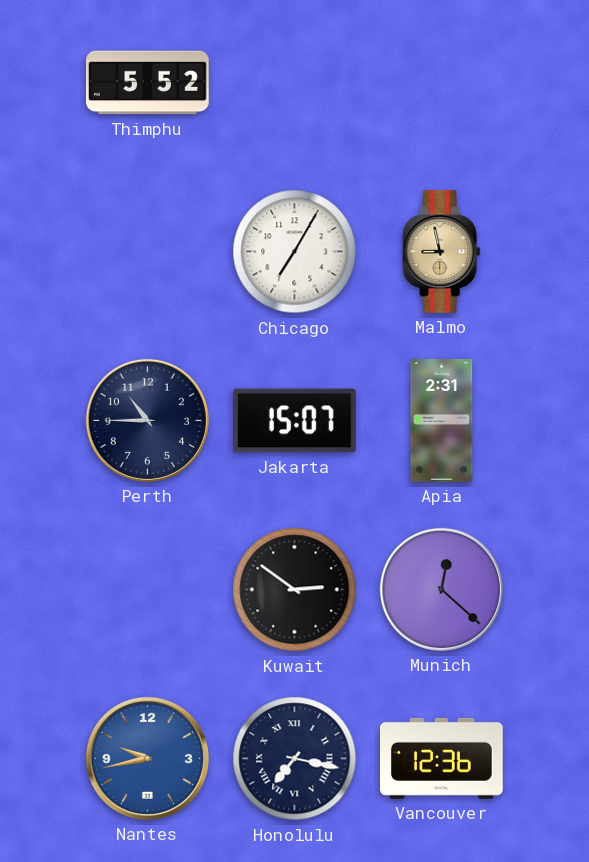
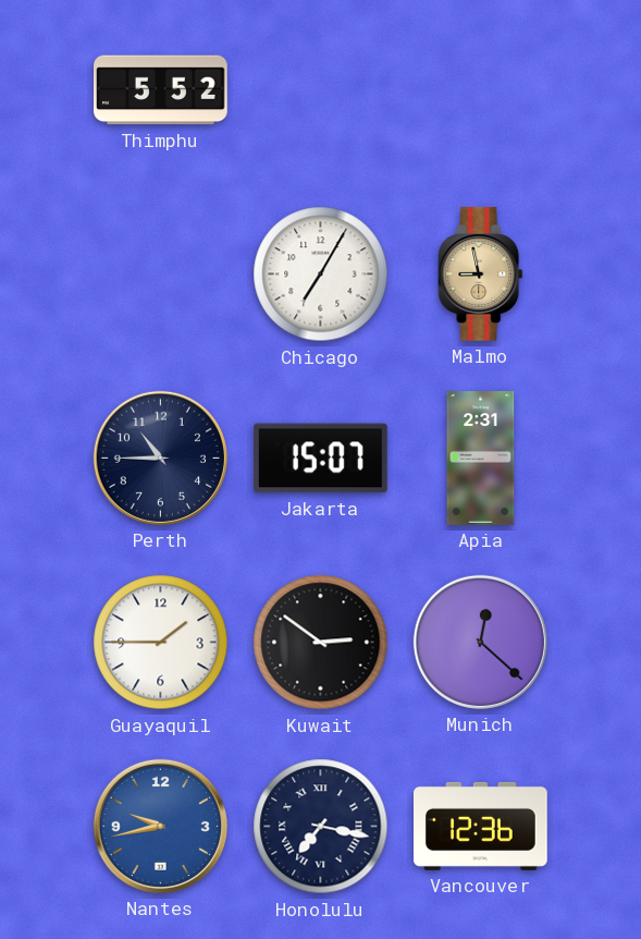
Guayaquil: none -> 1:45
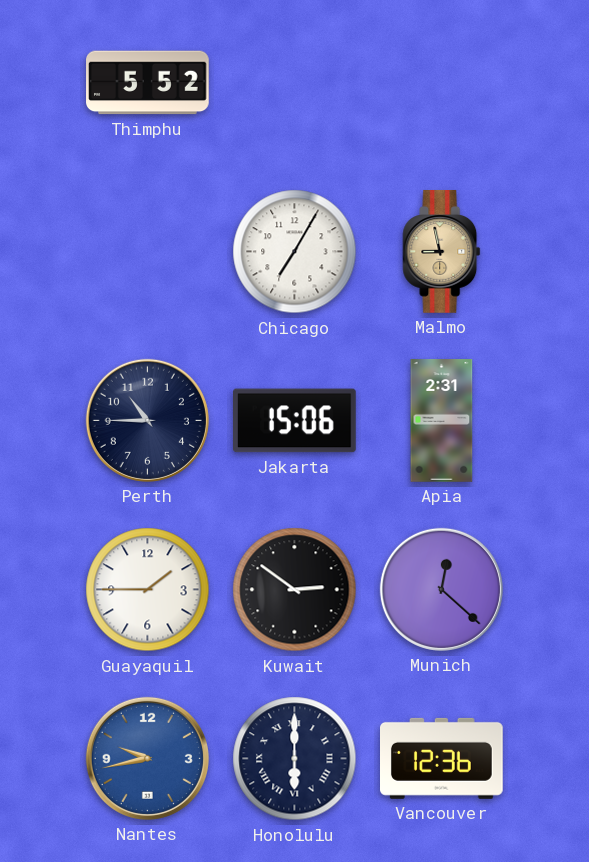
Jakarta: 15:07 -> 15:06
Honolulu: 7:17 -> 6:00
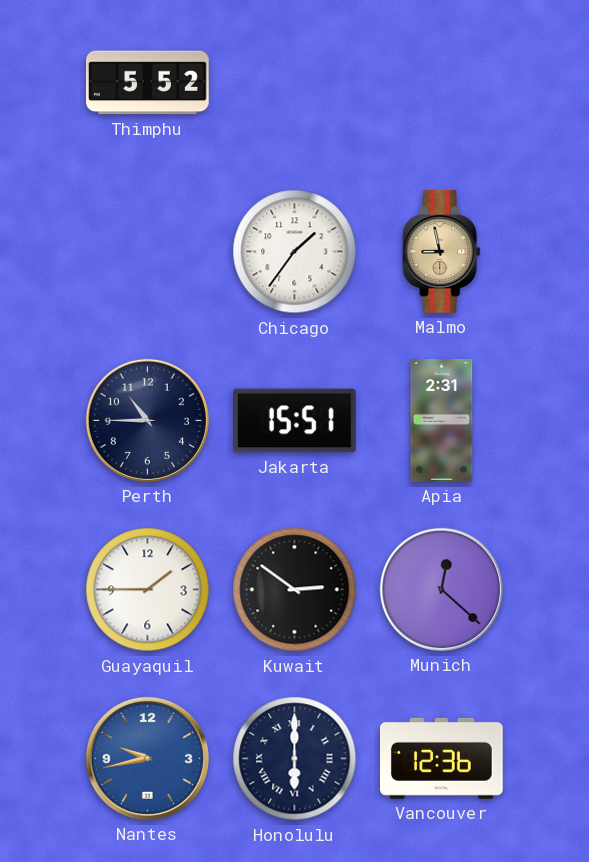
Chicago: 7:05 -> 1:36
Jakarta: 15:06 -> 15:51
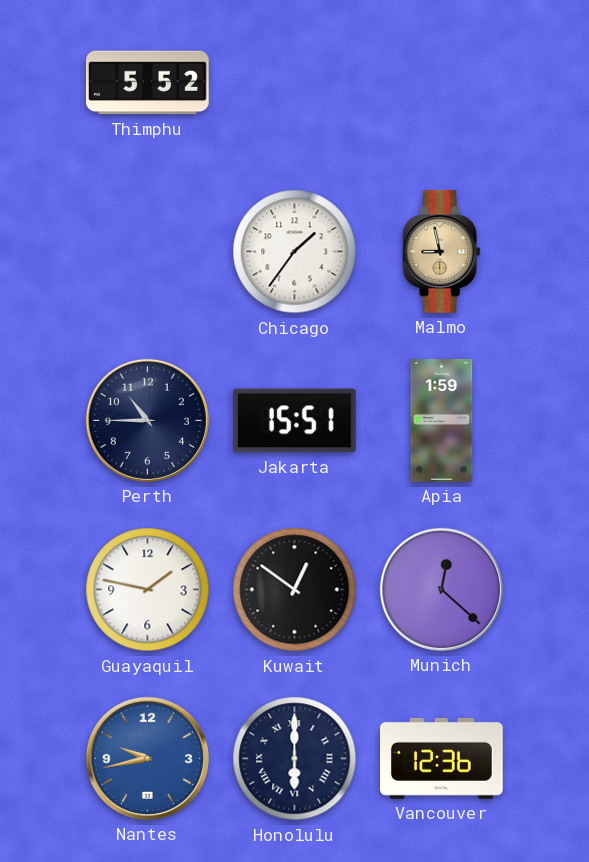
Apia: 2:31 -> 1:59
Guayaquil: 1:45 -> 1:47
Kuwait: 2:51 -> 12:51
